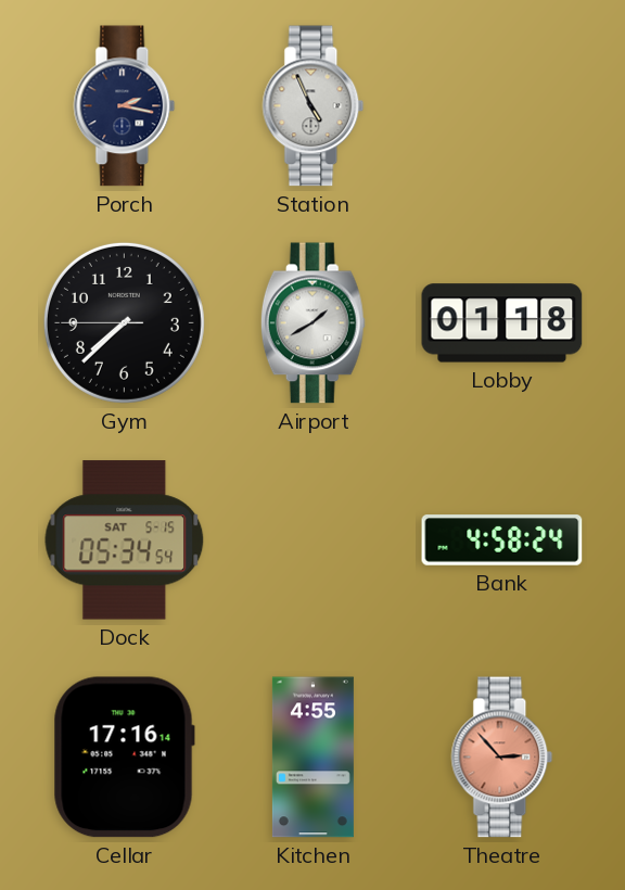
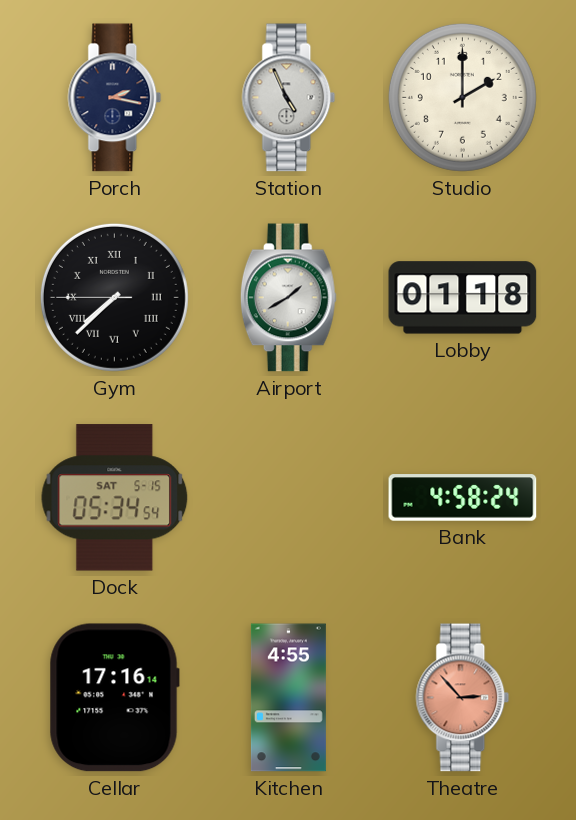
Studio: none -> 2:00
Gym numerals: Arabic -> Roman
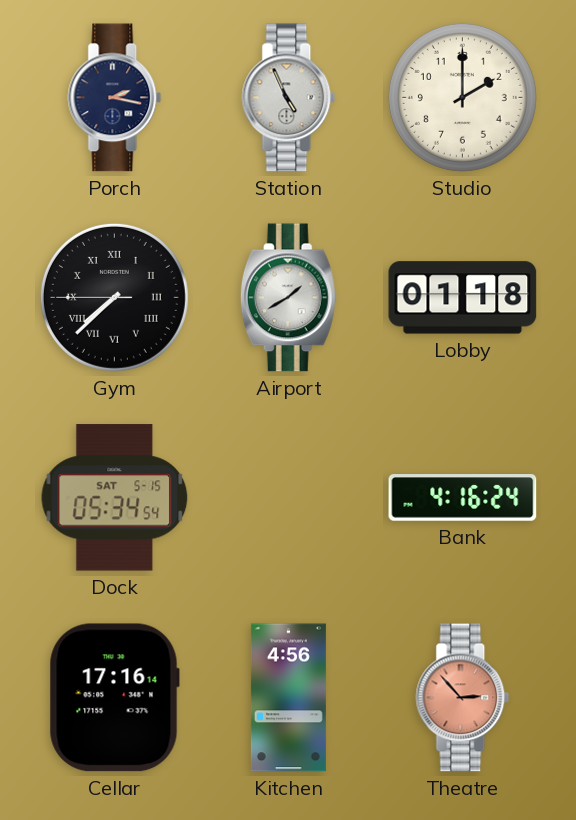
Bank: 4:58 -> 4:16
Kitchen: 4:55 -> 4:56
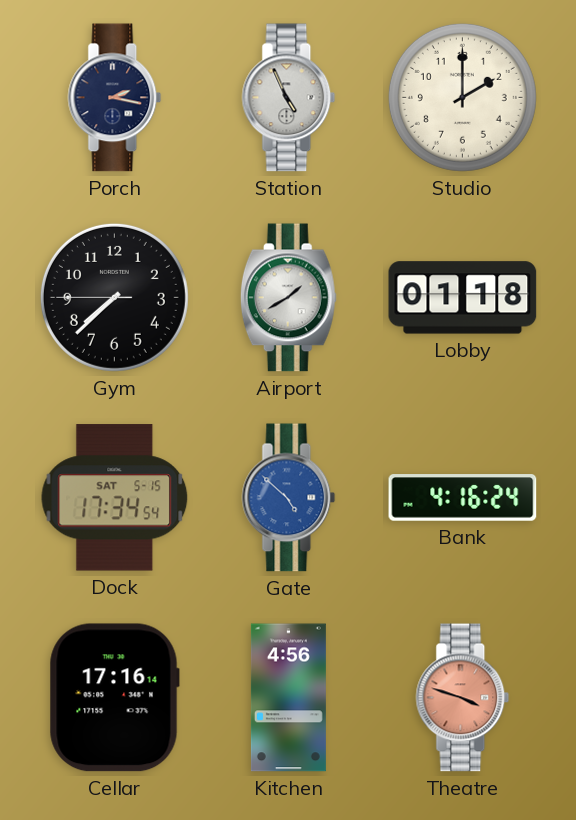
Gym numerals: Roman -> Arabic
Dock: 05:34 -> 17:34
Gate: none -> 4:52
Theatre: 2:53 -> 3:48
